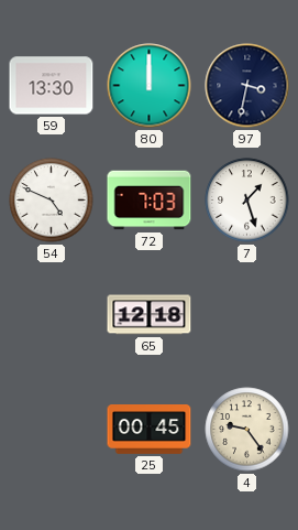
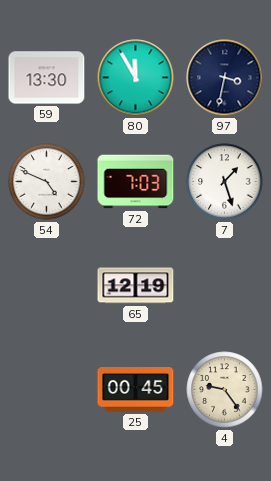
80: 12:00 -> 11:55
65: 12:18 -> 12:19
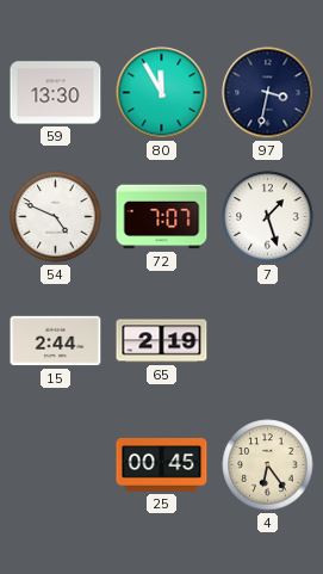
72: 7:03 -> 7:07
15: none -> 2:44
65: 12:19 -> 2:19
4: 9:24 -> 6:24
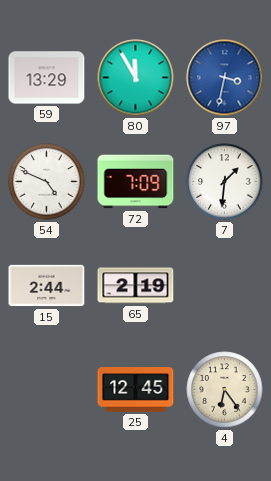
59: 13:30 -> 13:29
97 dial: navy -> blue
72: 7:07 -> 7:09
7: 1:27 -> 1:31
25: 00:45 -> 12:45
